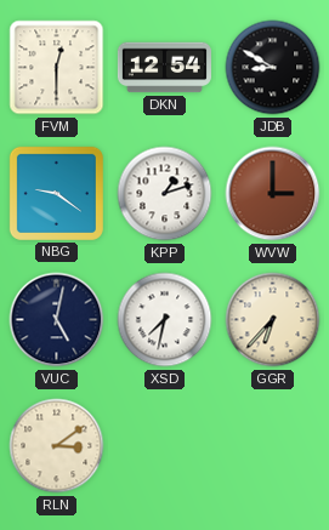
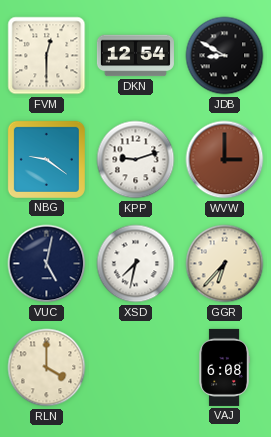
KPP: 1:12 -> 9:12
RLN: 3:09 -> 4:00
VAJ: none -> 6:08
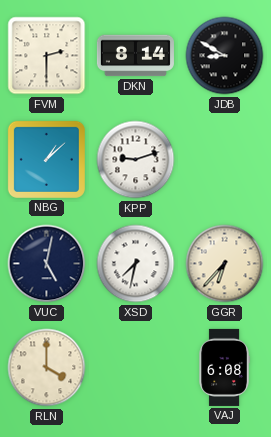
FVM: 12:30 -> 2:30
DKN: 12:54 -> 8:14
NBG: 9:21 -> 1:08
WVW: 3:00 -> none
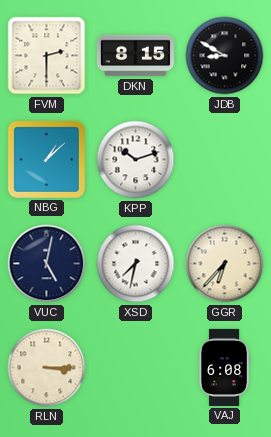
DKN: 8:14 -> 8:15
KPP: 9:12 -> 10:12
RLN: 4:00 -> 3:15
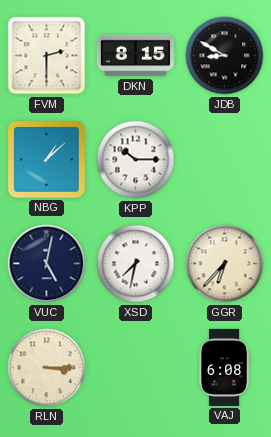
KPP: 10:12 -> 10:15
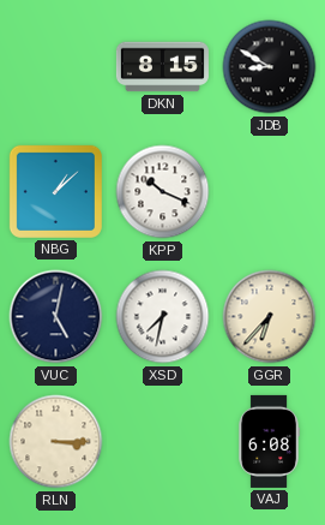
FVM: 2:30 -> none
KPP: 10:15 -> 10:19
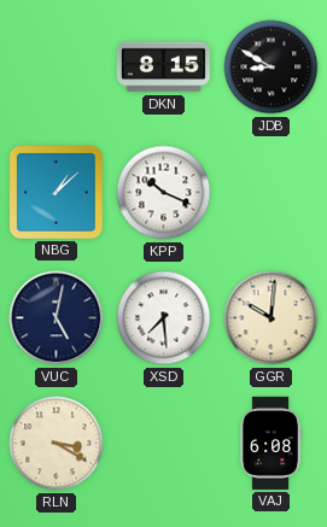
XSD: 7:32 -> 7:29
GGR: 6:37 -> 10:01
RLN: 3:15 -> 3:20
